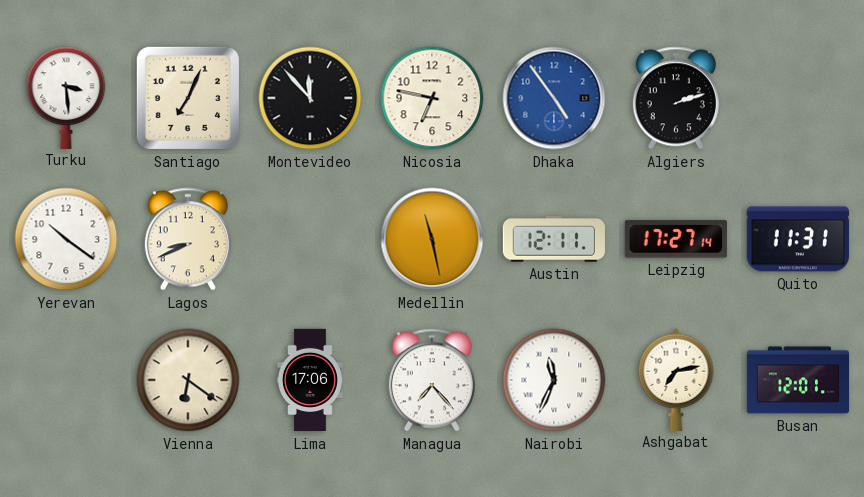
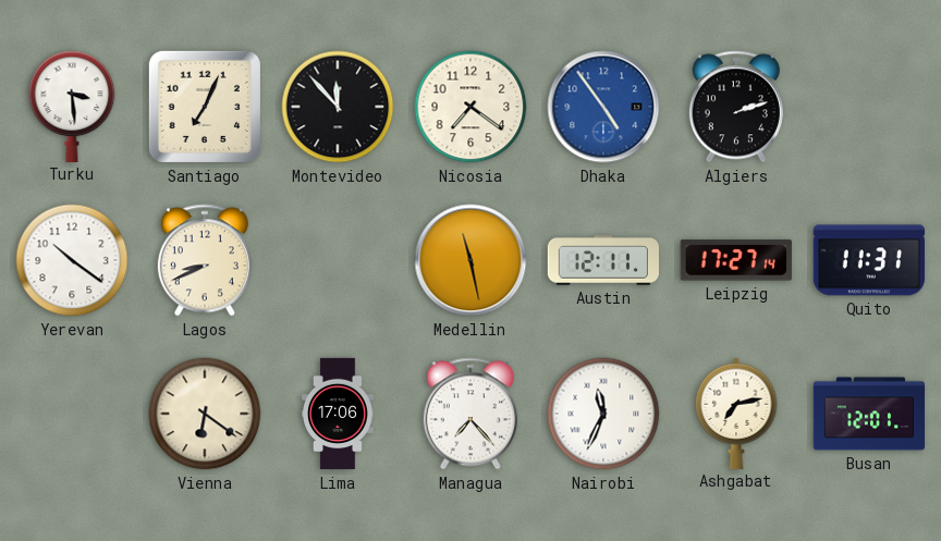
Nicosia: 6:47 -> 7:21
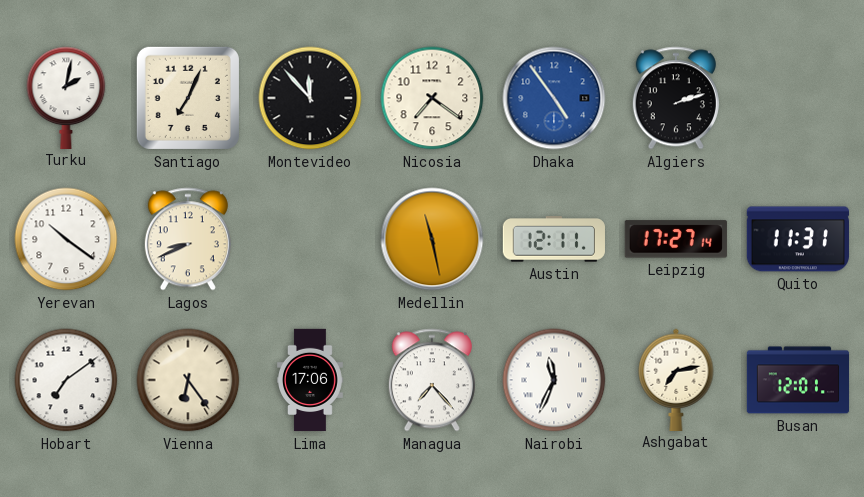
Turku: 3:29 -> 2:02
Hobart: none -> 7:09
Vienna: 6:21 -> 6:24
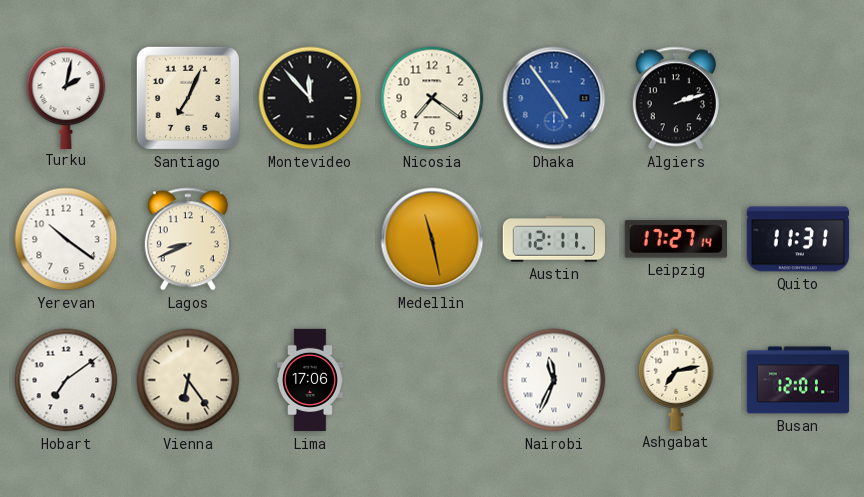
Managua: 7:23 -> none
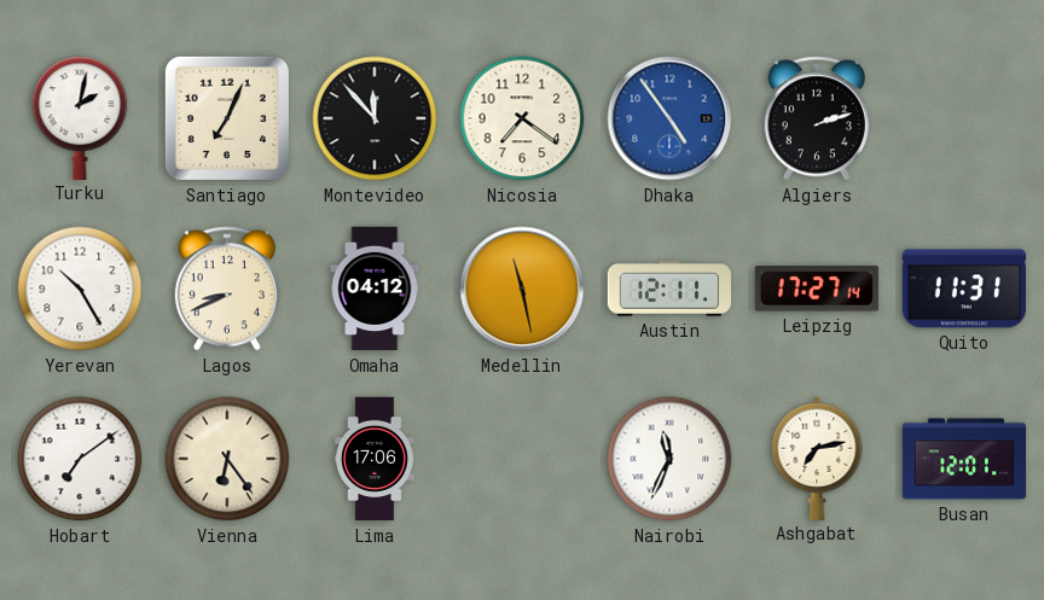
Yerevan: 10:21 -> 10:25
Omaha: none -> 04:12
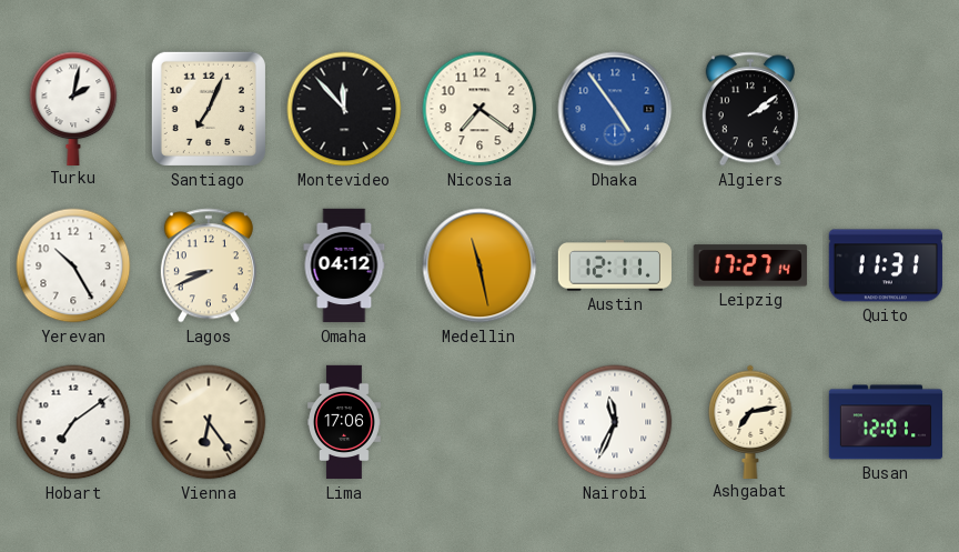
Algiers: 2:12 -> 2:09
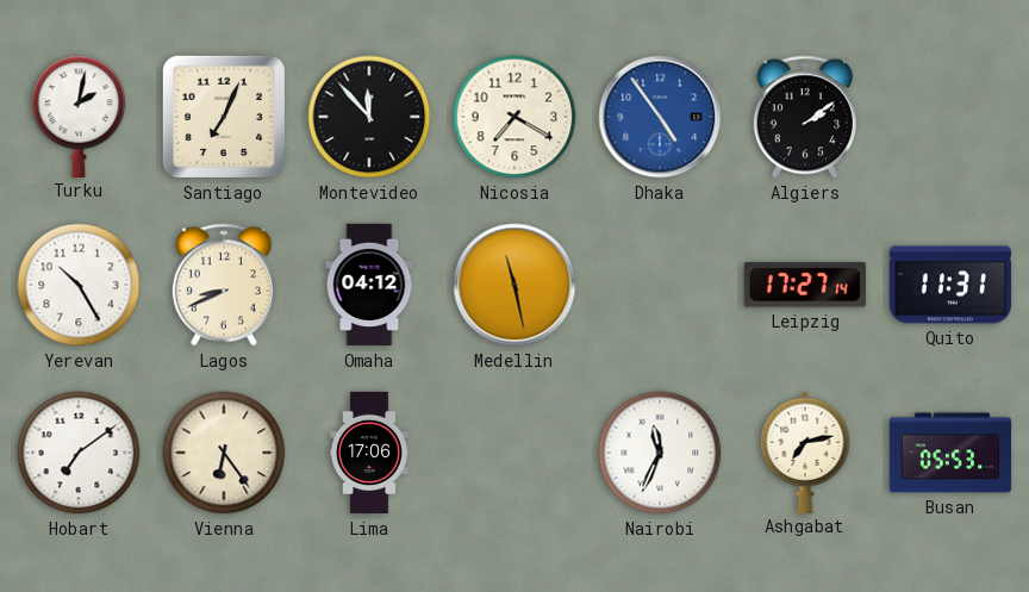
Nicosia: 7:21 -> 7:20
Austin: 12:11 -> none
Busan: 12:01 -> 05:53
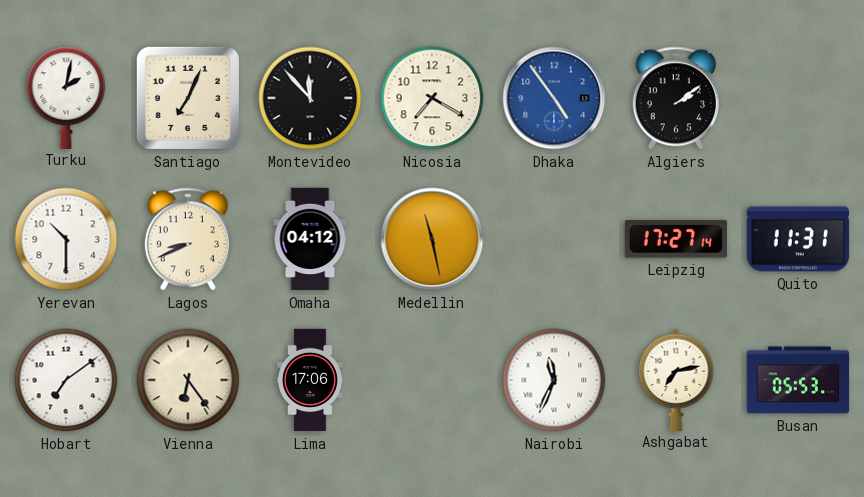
Yerevan: 10:25 -> 10:30
